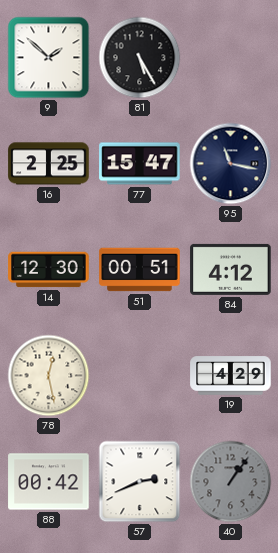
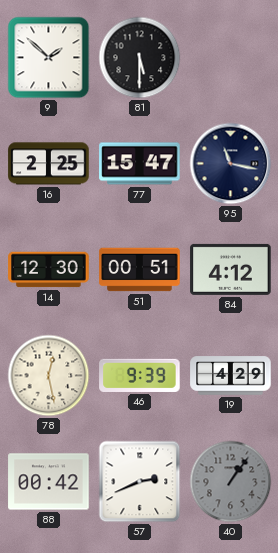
81: 5:25 -> 5:30
46: none -> 9:39
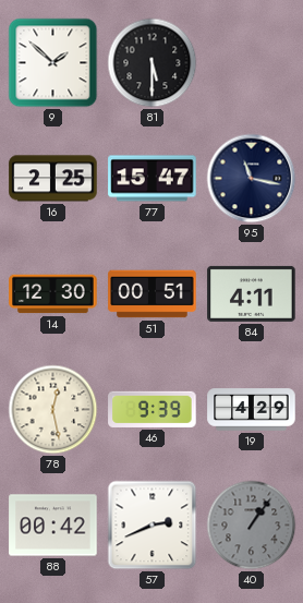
84: 4:12 -> 4:11
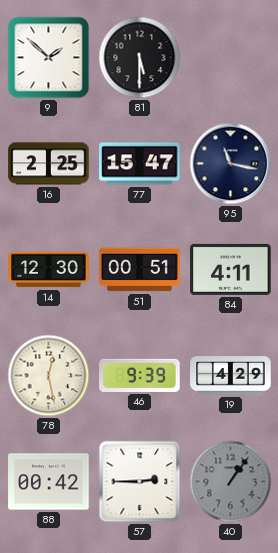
57: 2:41 -> 2:45
